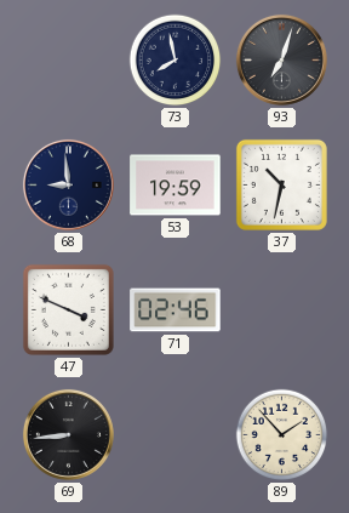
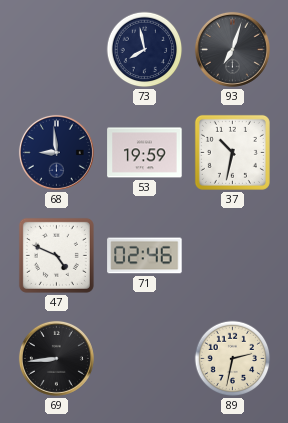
47: 3:49 -> 4:49
89: 1:53 -> 2:32
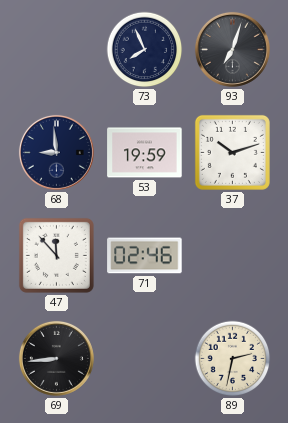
73: 7:58 -> 7:56
37: 10:32 -> 10:12
47: 4:49 -> 11:53
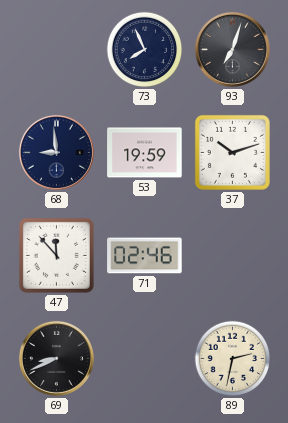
69: 8:44 -> 8:41
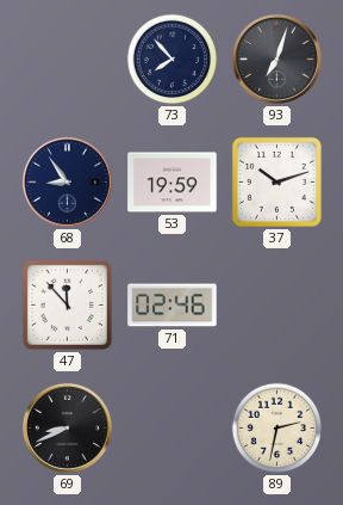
73: 7:56 -> 7:53
68: 8:59 -> 8:54
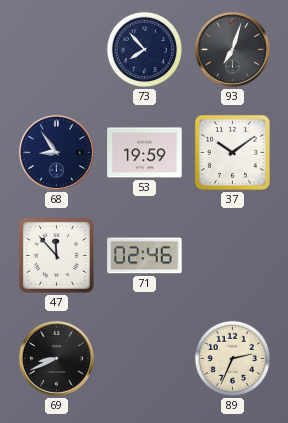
37: 10:12 -> 10:09
89: 2:32 -> 2:34
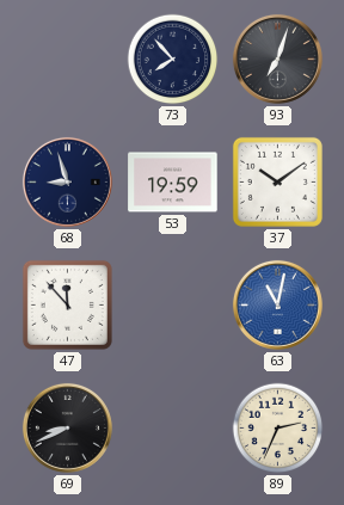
68: 8:54 -> 8:57
71: 02:46 -> none
63: none -> 11:02
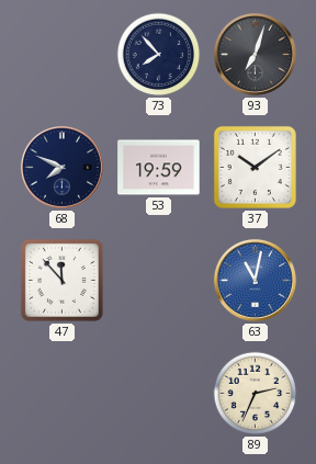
68: 8:57 -> 7:49
69: 8:41 -> none
